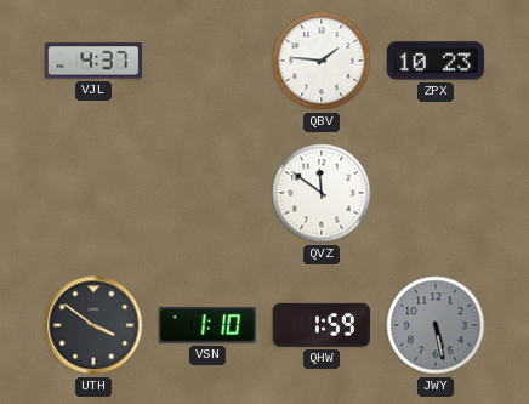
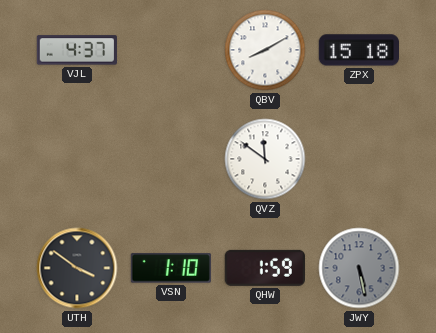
QBV: 1:46 -> 8:10
ZPX: 10:23 -> 15:18
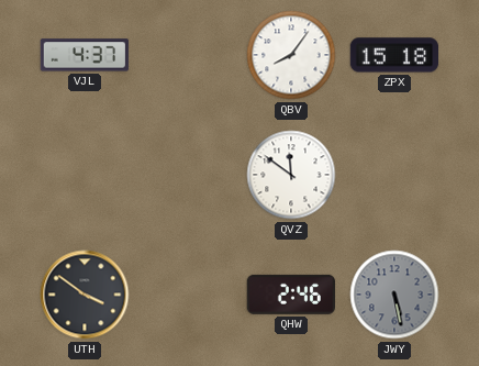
QBV: 8:10 -> 8:06
VSN: 1:10 -> none
QHW: 1:59 -> 2:46
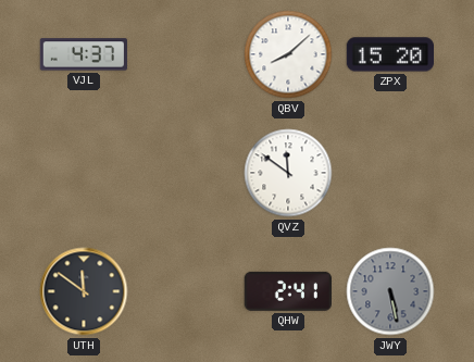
QBV: 8:06 -> 8:08
ZPX: 15:18 -> 15:20
UTH: 3:51 -> 11:51
QHW: 2:46 -> 2:41
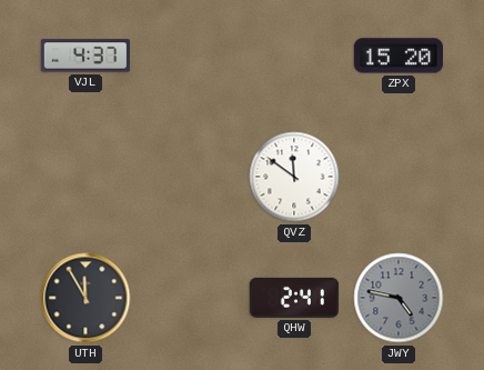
QBV: 8:08 -> none
UTH: 11:51 -> 11:55
JWY: 5:28 -> 4:47
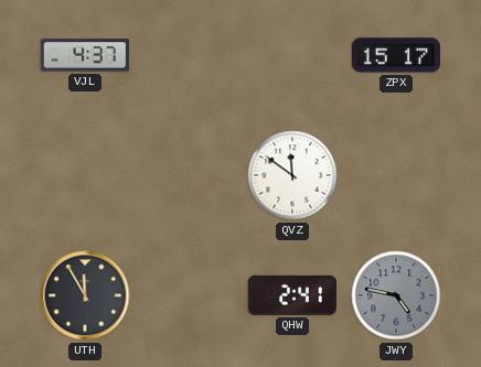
ZPX: 15:20 -> 15:17
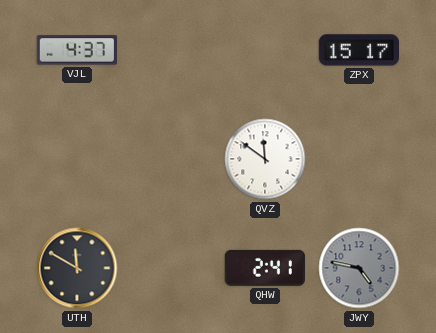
UTH: 11:55 -> 11:50
